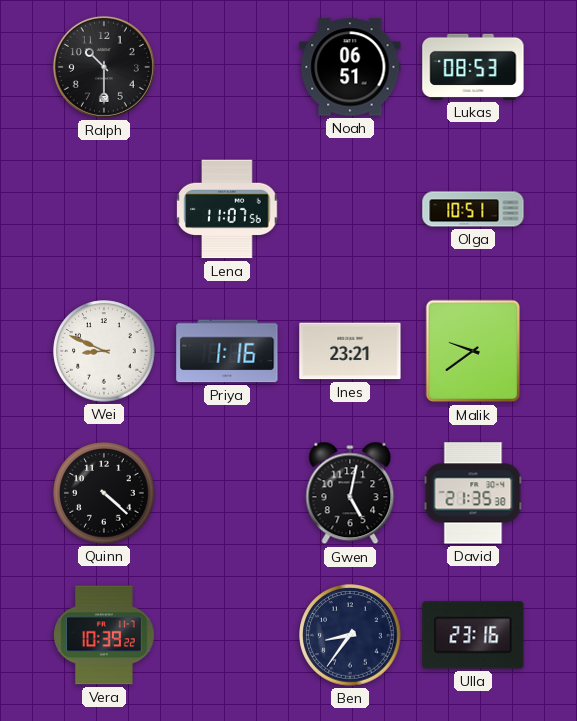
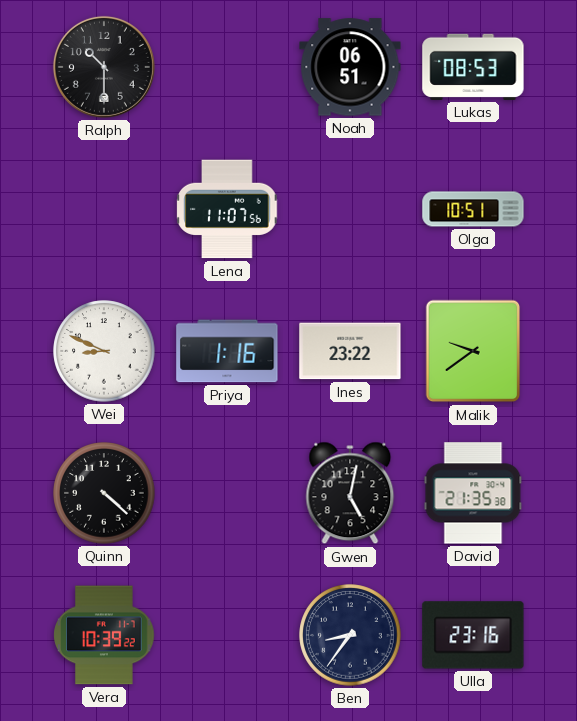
Ines: 23:21 -> 23:22
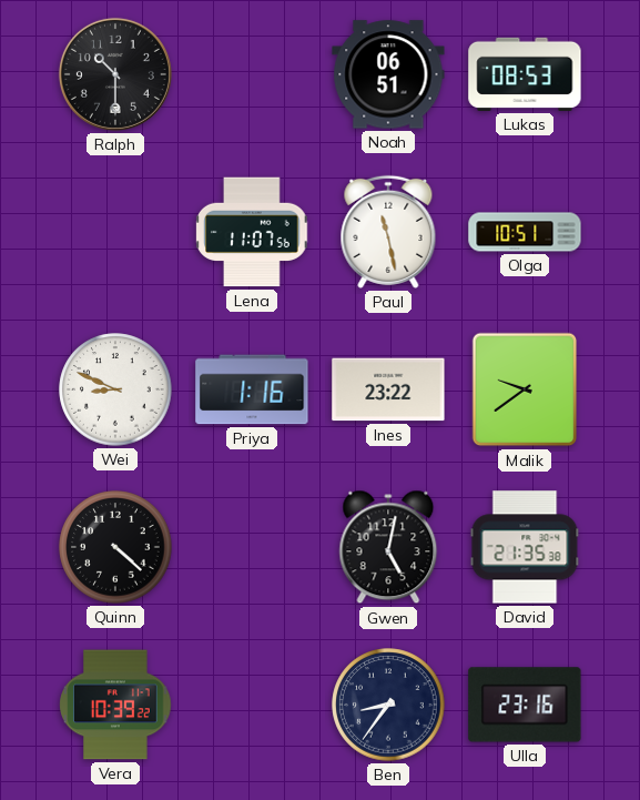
Paul: none -> 11:28
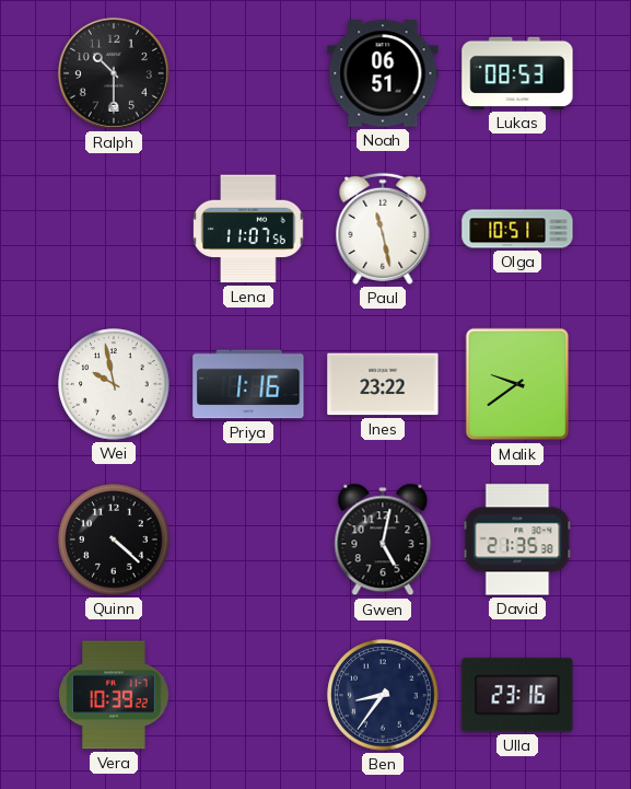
Wei: 8:49 -> 9:58
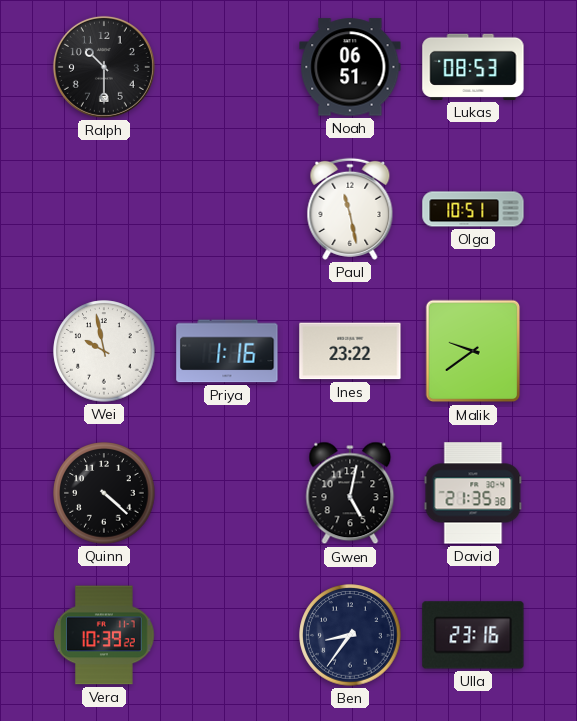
Lena: 11:07 -> none
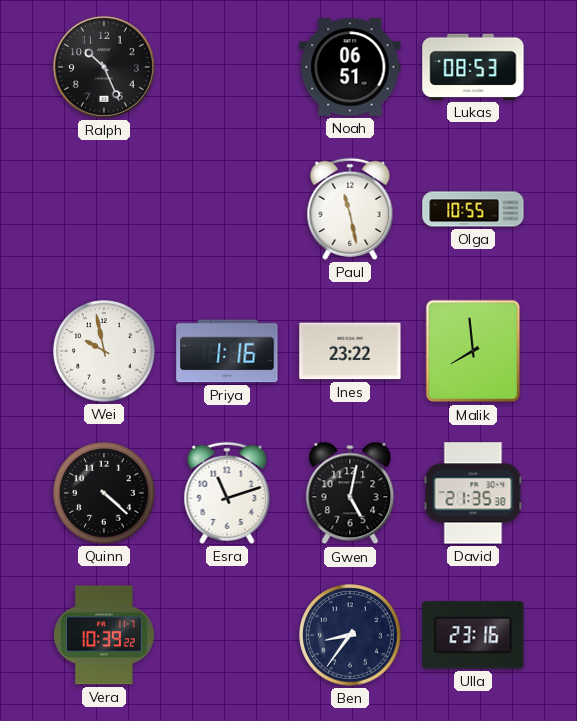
Ralph: 10:30 -> 10:26
Olga: 10:51 -> 10:55
Malik: 9:39 -> 7:59
Esra: none -> 11:12
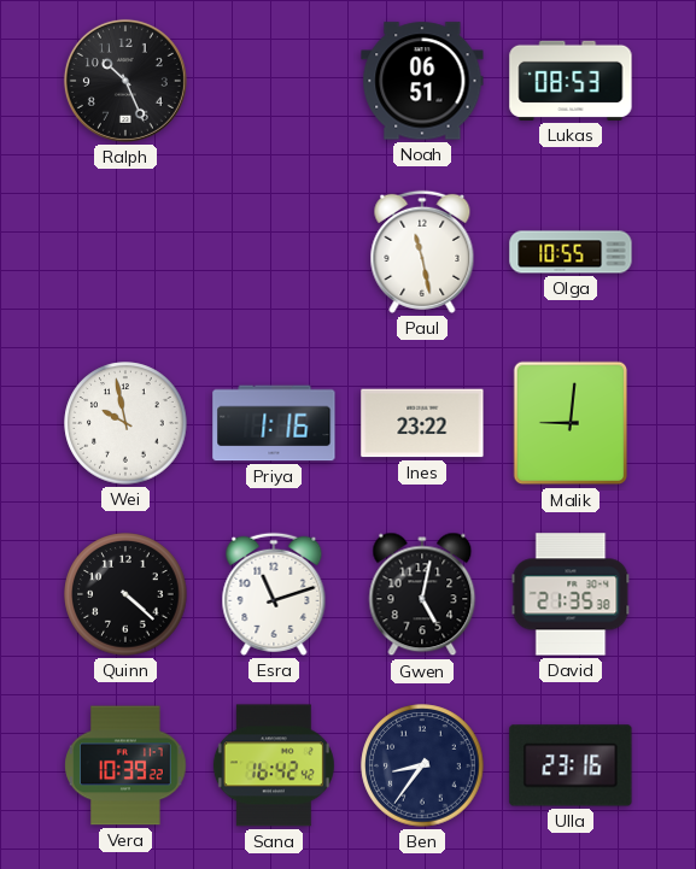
Malik: 7:59 -> 9:01
Sana: none -> 16:42
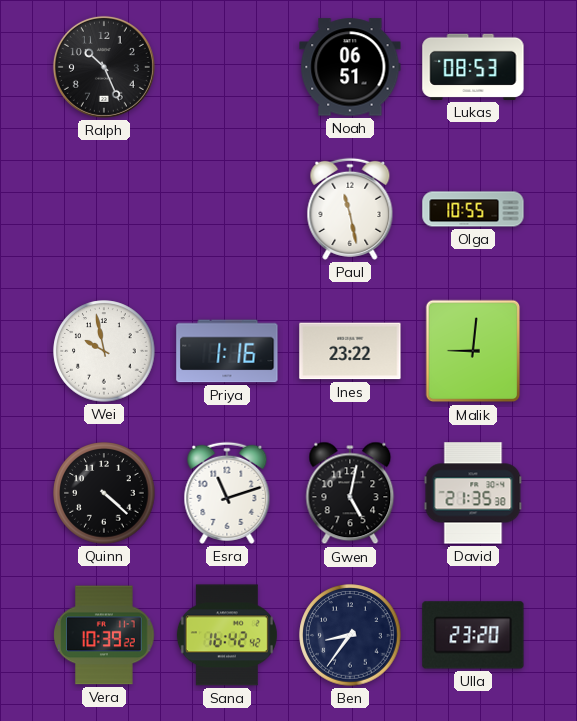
Ulla: 23:16 -> 23:20
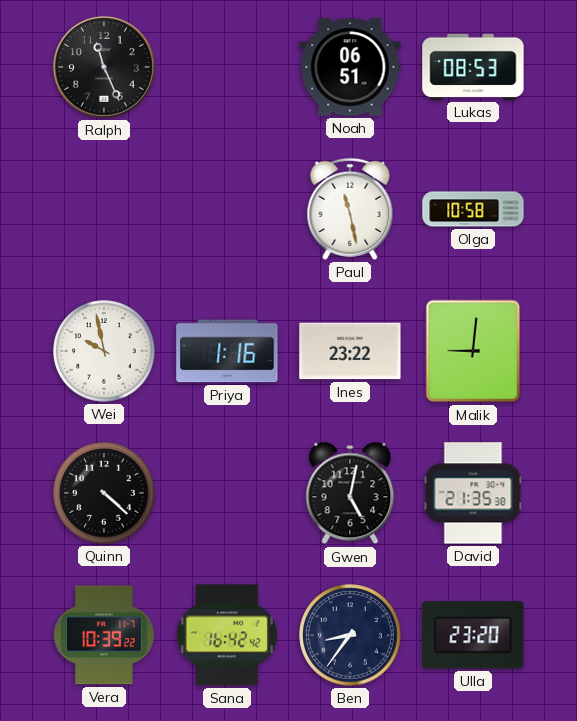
Ralph: 10:26 -> 11:26
Olga: 10:55 -> 10:58
Esra: 11:12 -> none
